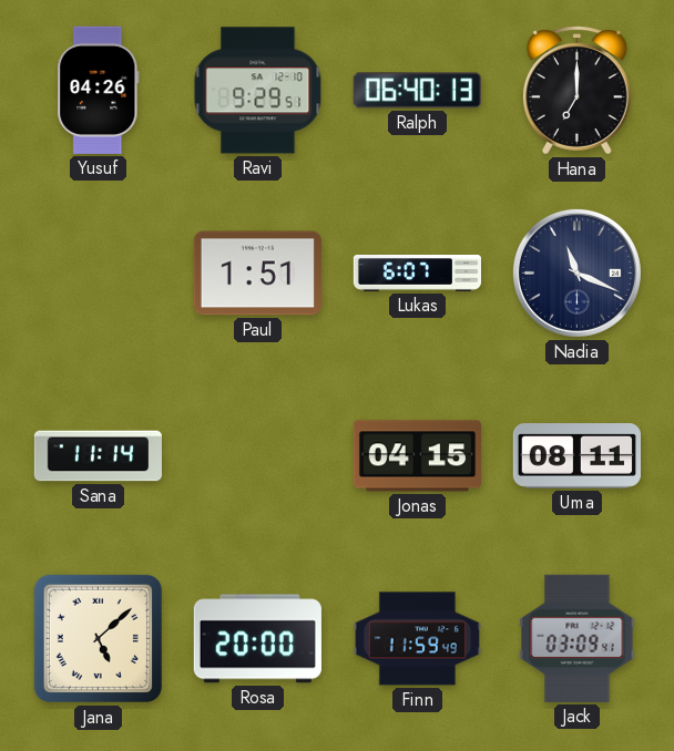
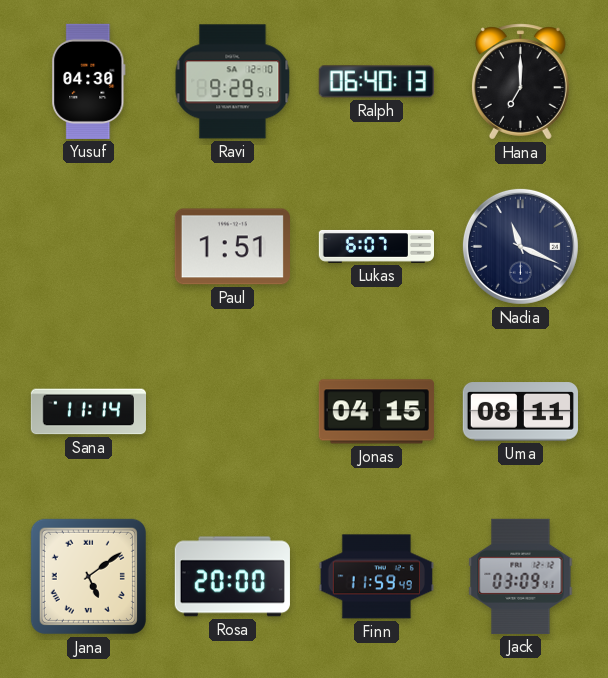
Yusuf: 04:26 -> 04:30
Jana: 5:08 -> 5:09
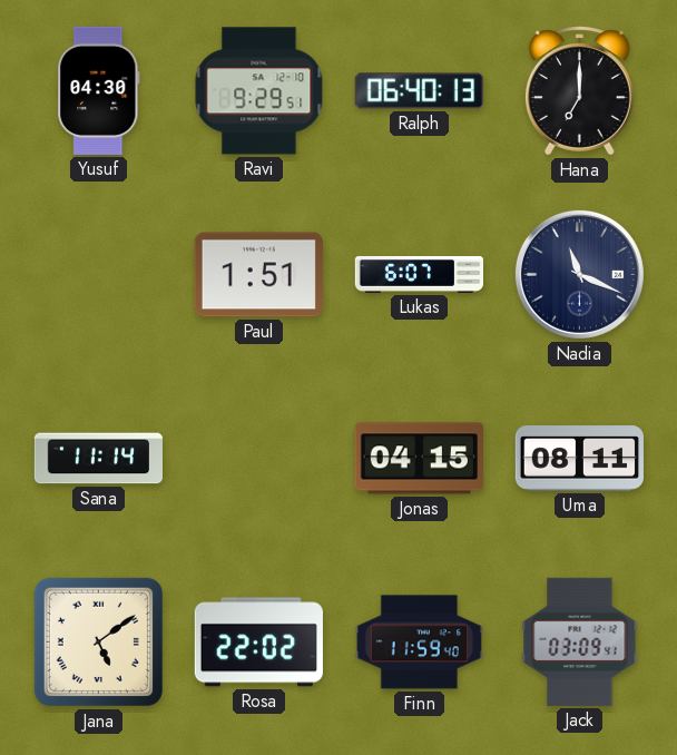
Rosa: 20:00 -> 22:02
Finn: 11:59:49 -> 11:59:40
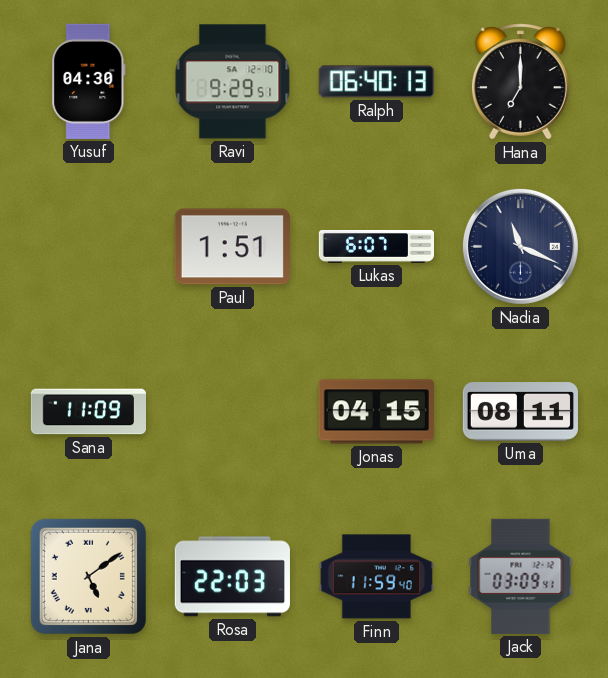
Sana: 11:14 -> 11:09
Rosa: 22:02 -> 22:03
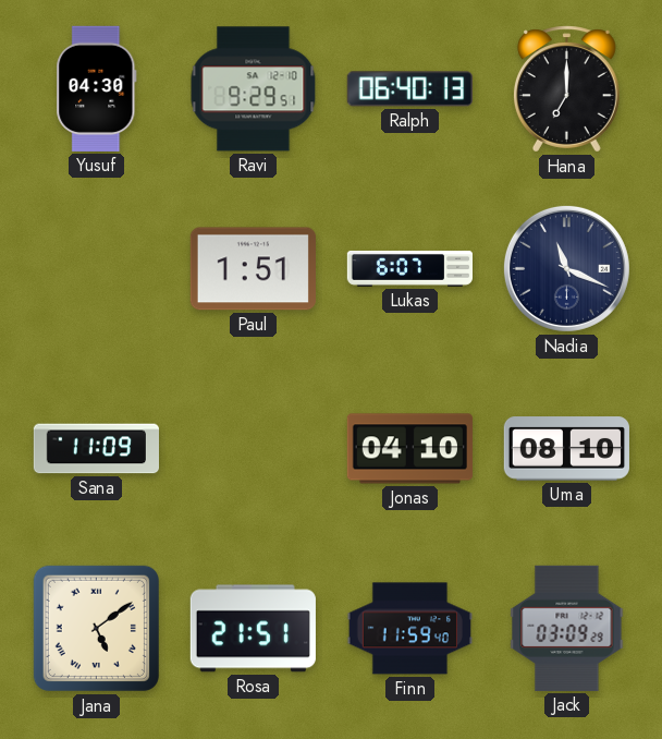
Jonas: 04:15 -> 04:10
Uma: 08:11 -> 08:10
Rosa: 22:03 -> 21:51
Jack: 03:09:41 -> 03:09:29
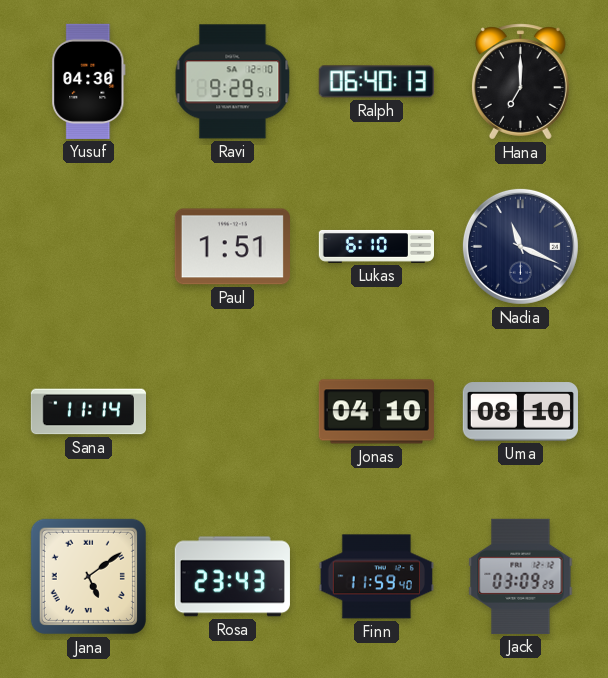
Lukas: 6:07 -> 6:10
Sana: 11:09 -> 11:14
Rosa: 21:51 -> 23:43
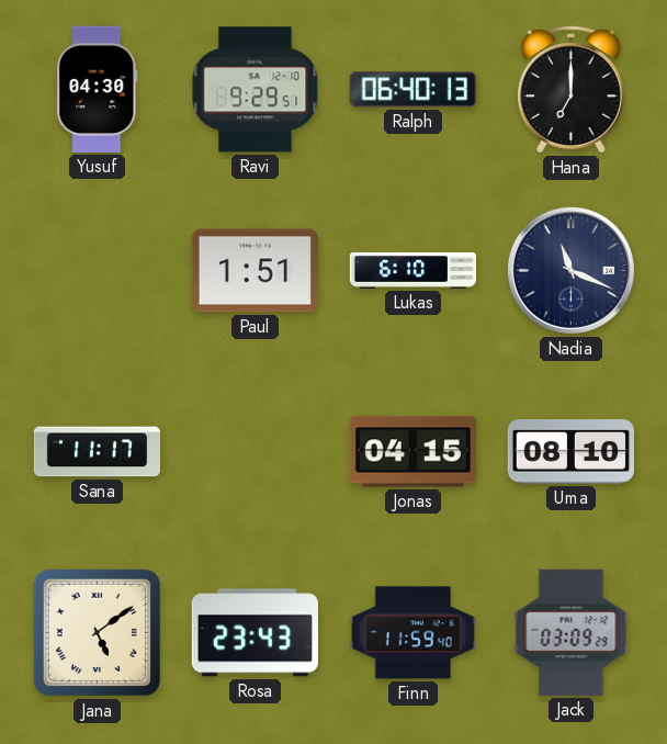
Sana: 11:14 -> 11:17
Jonas: 04:10 -> 04:15
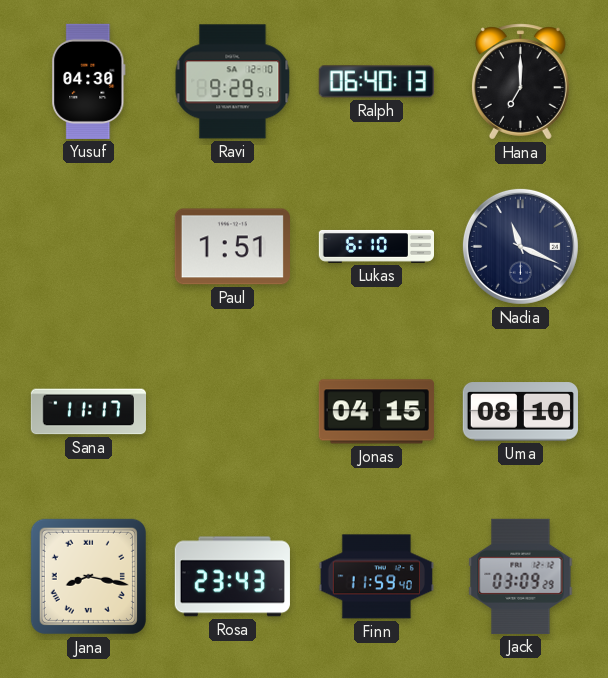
Jana: 5:09 -> 8:17
